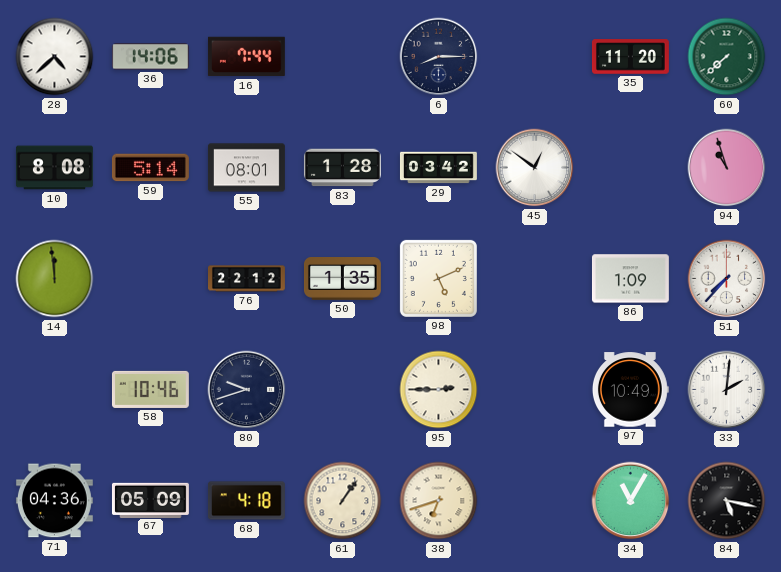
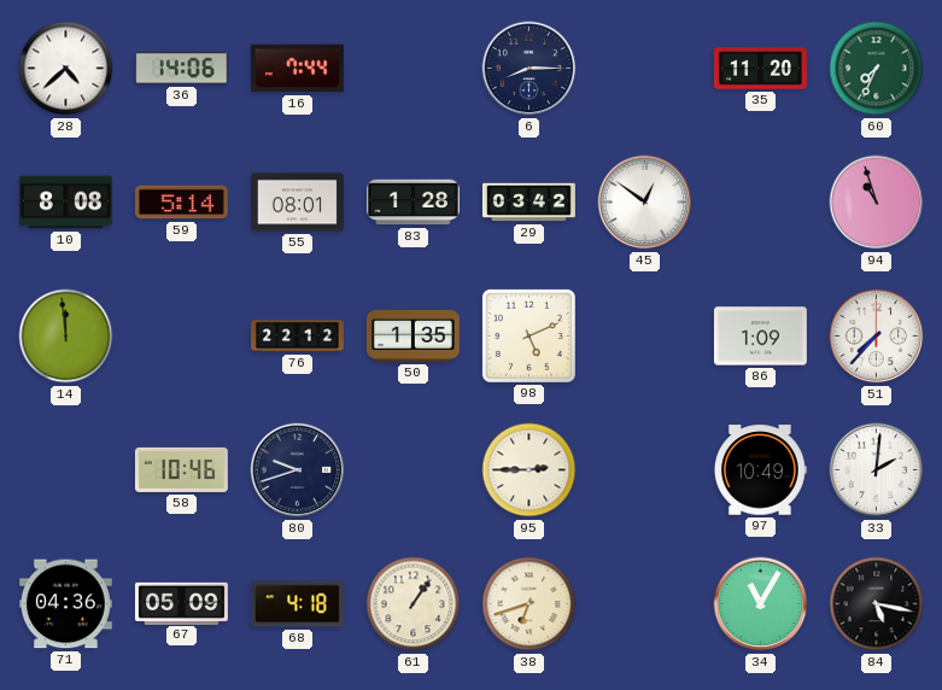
60: 7:38 -> 7:34
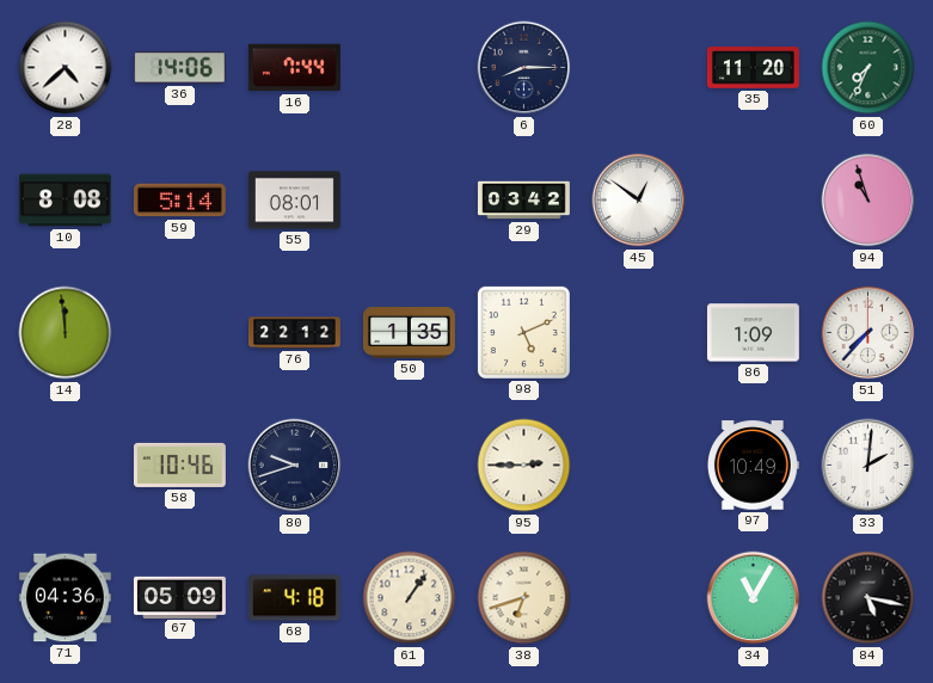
83: 1:28 -> none
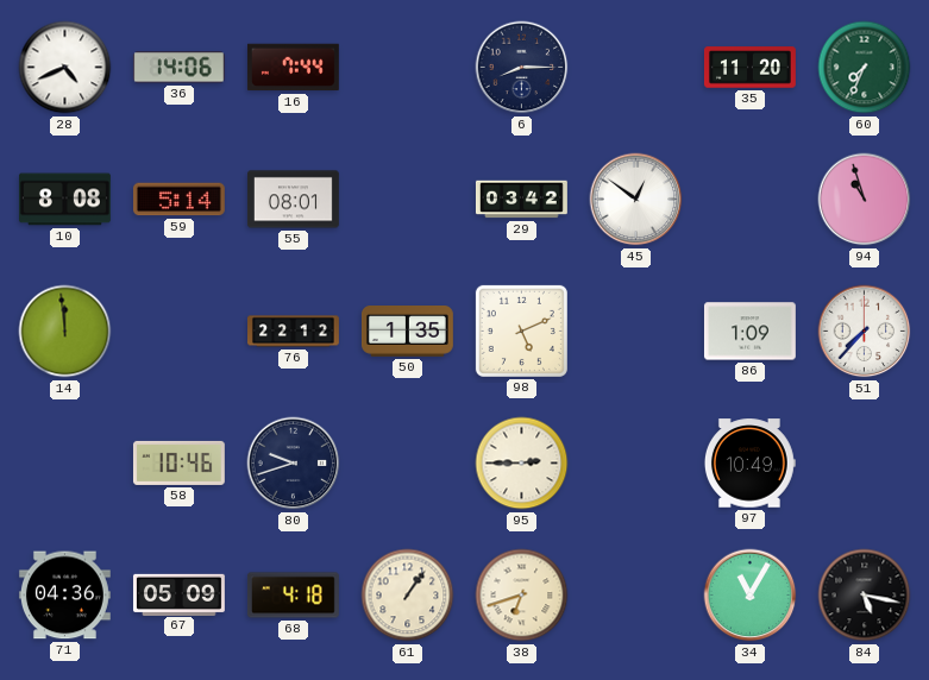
28: 4:38 -> 4:41
33: 2:01 -> none
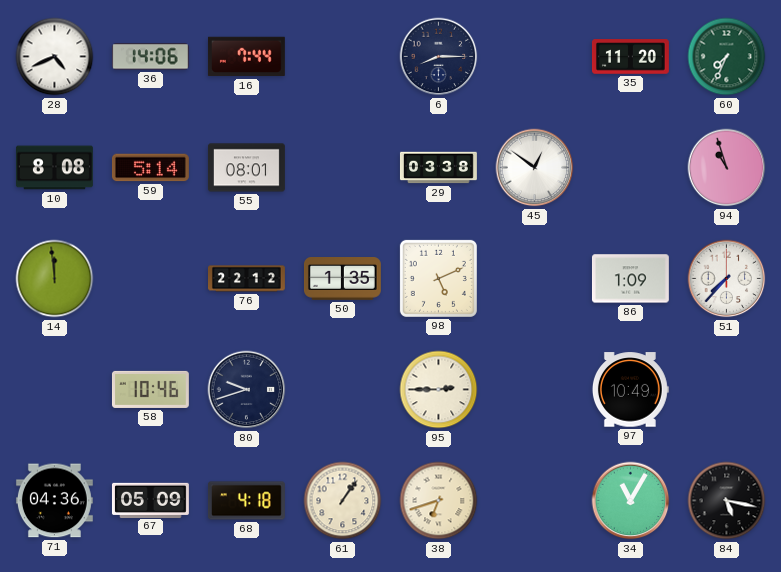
29: 03:42 -> 03:38
